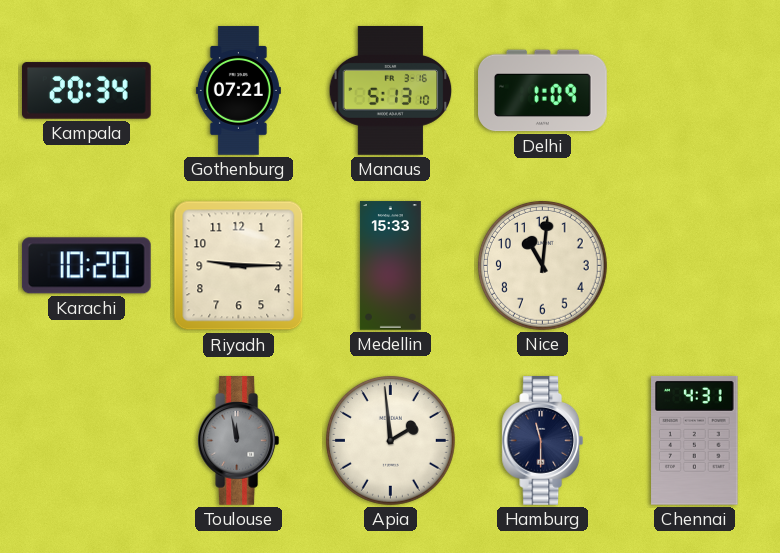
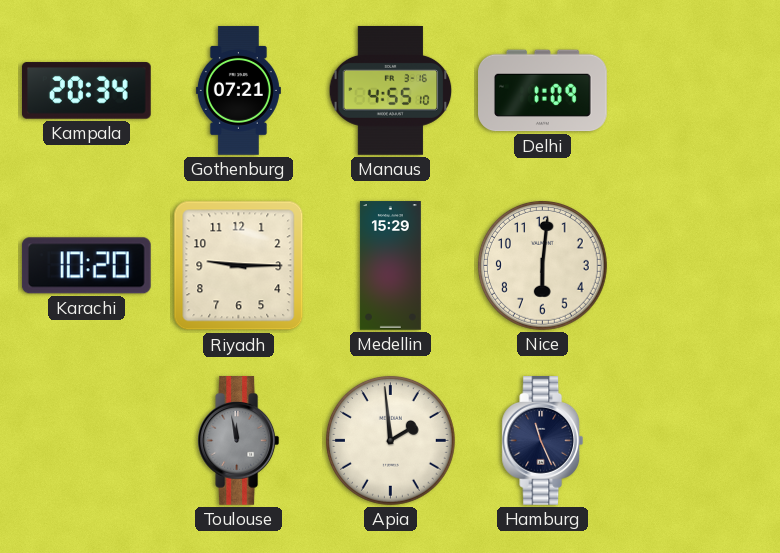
Manaus: 5:13 -> 4:55
Medellin: 15:33 -> 15:29
Nice: 11:01 -> 6:01
Hamburg: 11:30 -> 11:26
Chennai: 4:31 -> none
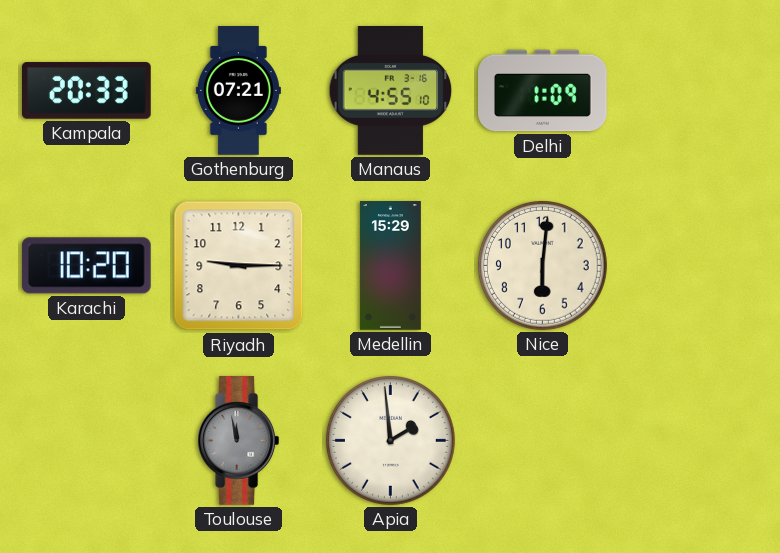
Kampala: 20:34 -> 20:33
Hamburg: 11:26 -> none
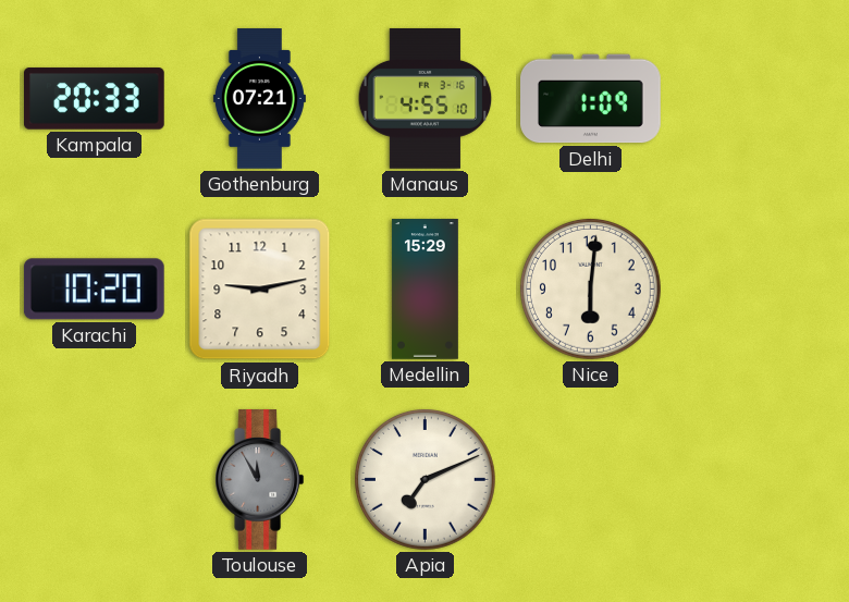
Riyadh: 9:15 -> 9:13
Toulouse: 11:58 -> 11:55
Apia: 1:59 -> 7:11
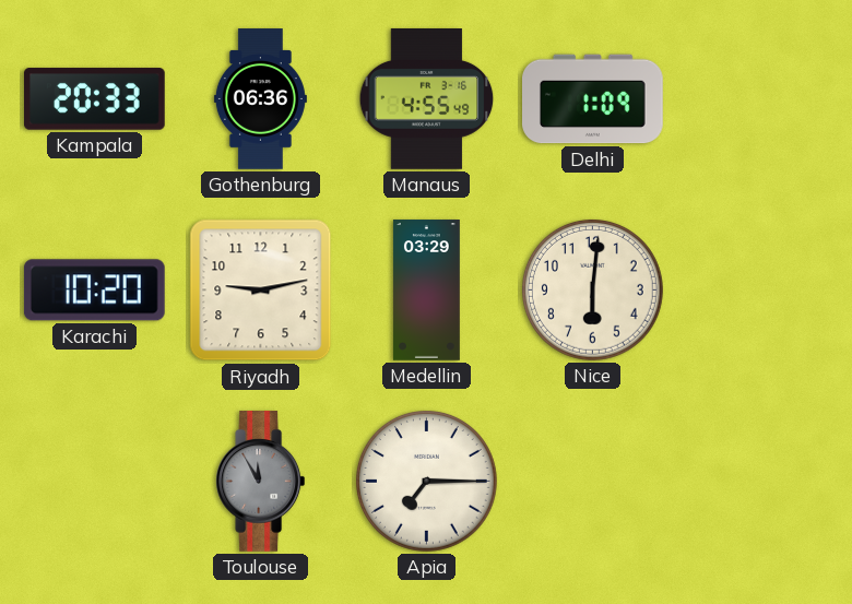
Gothenburg: 07:21 -> 06:36
Manaus: 4:55:10 -> 4:55:49
Medellin: 15:29 -> 03:29
Apia: 7:11 -> 7:15
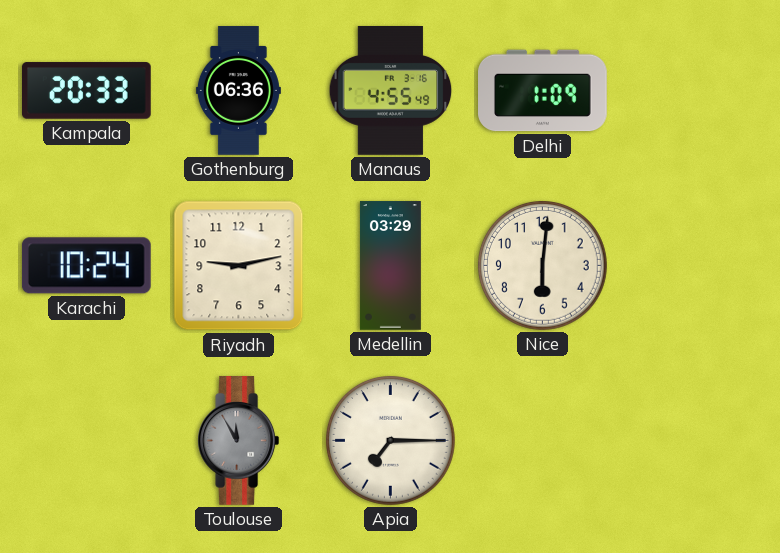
Karachi: 10:20 -> 10:24
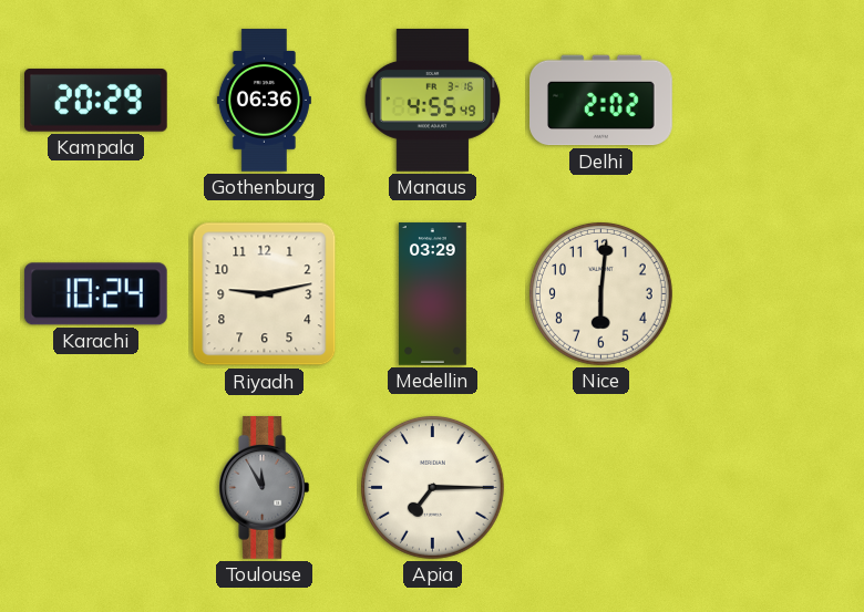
Kampala: 20:33 -> 20:29
Delhi: 1:09 -> 2:02
